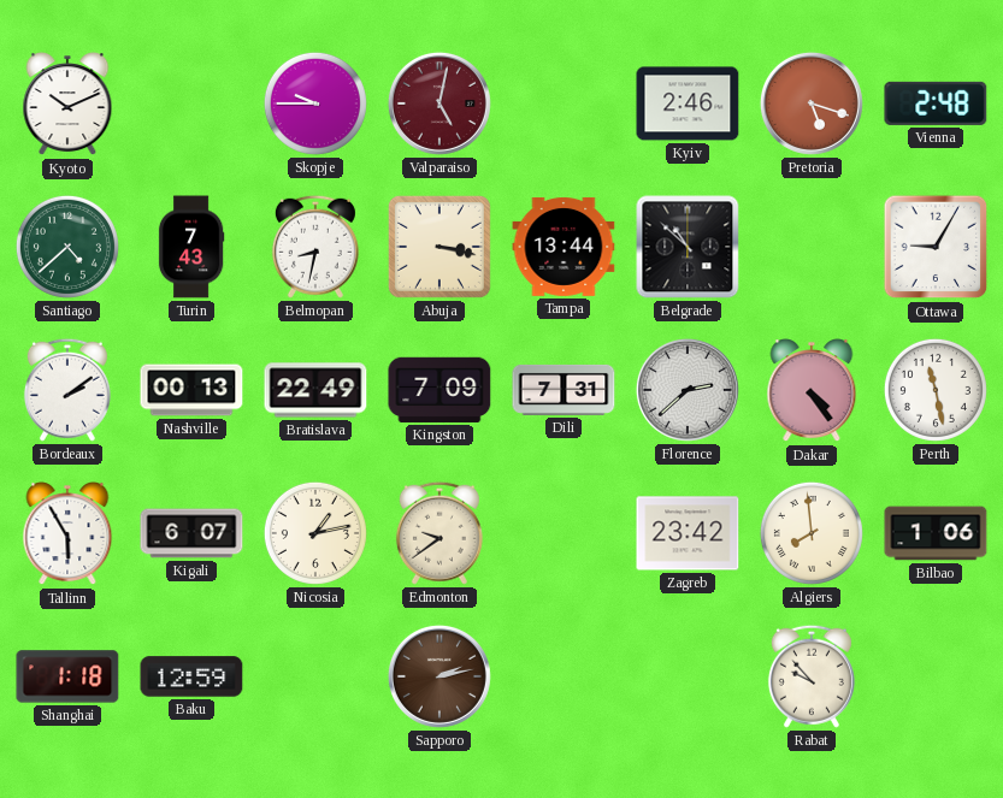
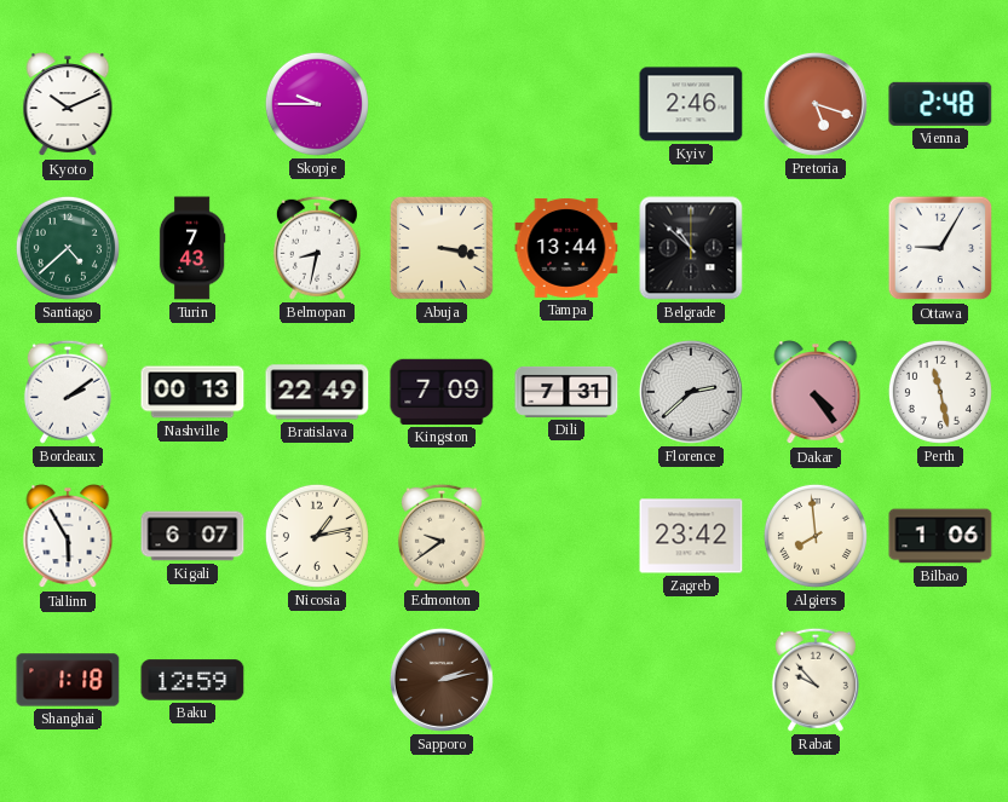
Valparaiso: 5:02 -> none
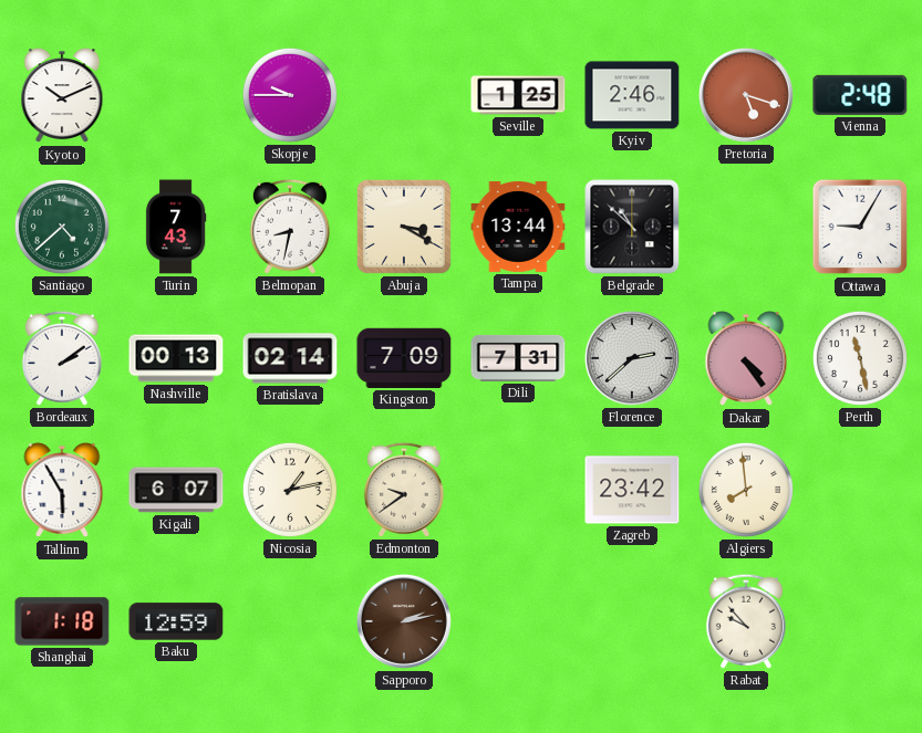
Seville: none -> 1:25
Abuja: 3:17 -> 3:20
Bratislava: 22:49 -> 02:14
Bilbao: 1:06 -> none
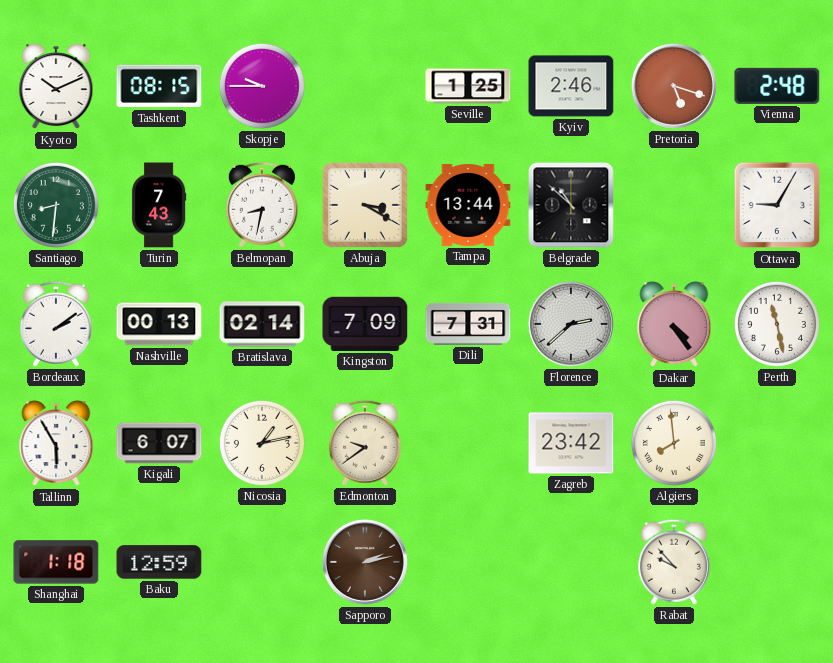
Tashkent: none -> 08:15
Santiago: 4:38 -> 8:31
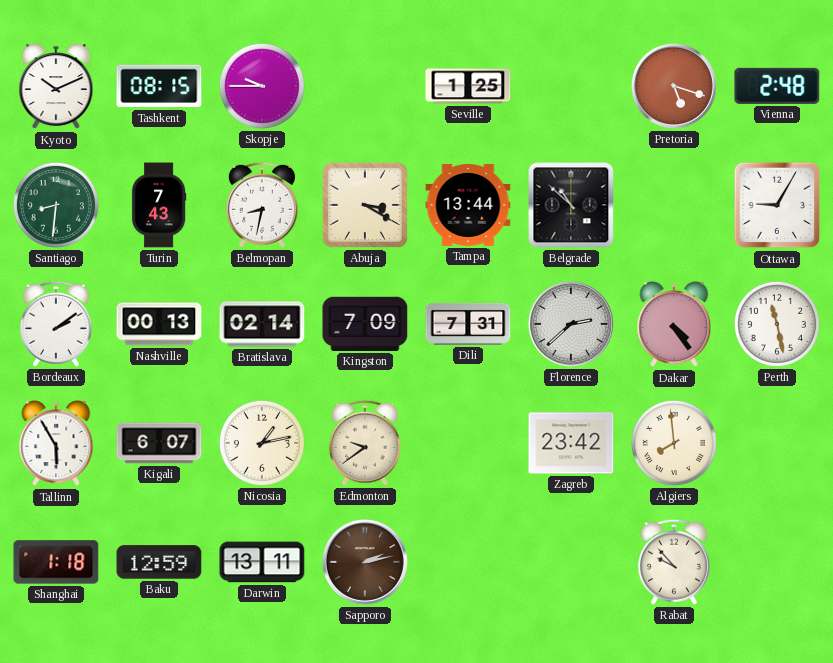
Kyiv: 2:46 -> none
Darwin: none -> 13:11
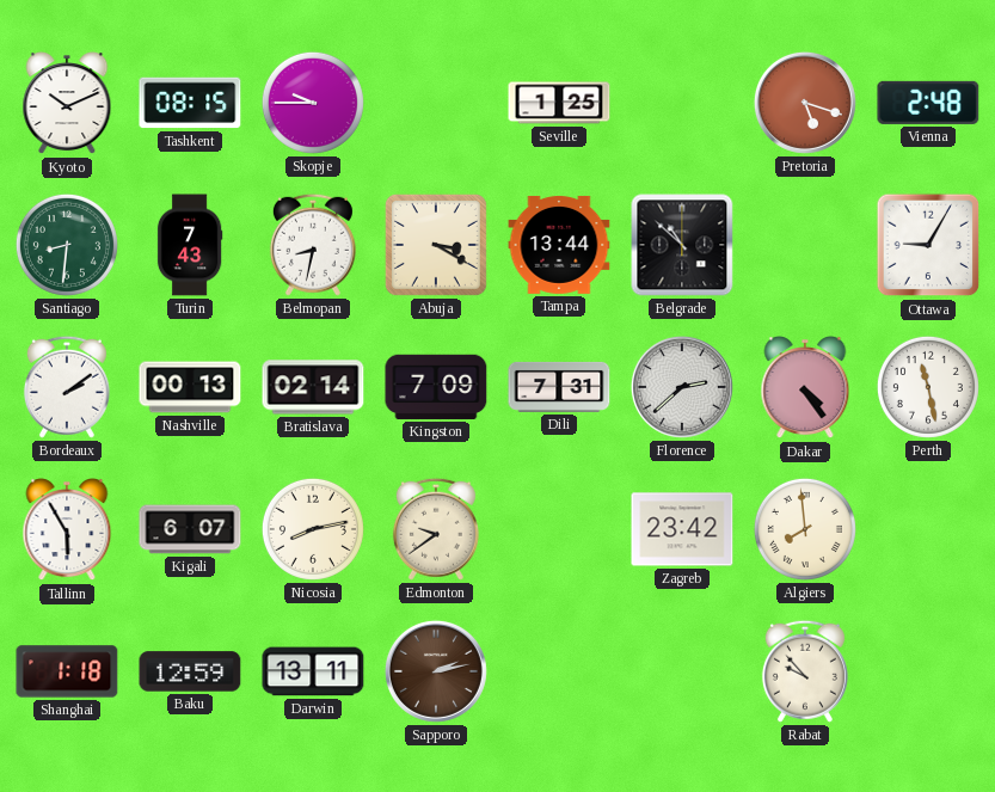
Nicosia: 1:13 -> 8:13
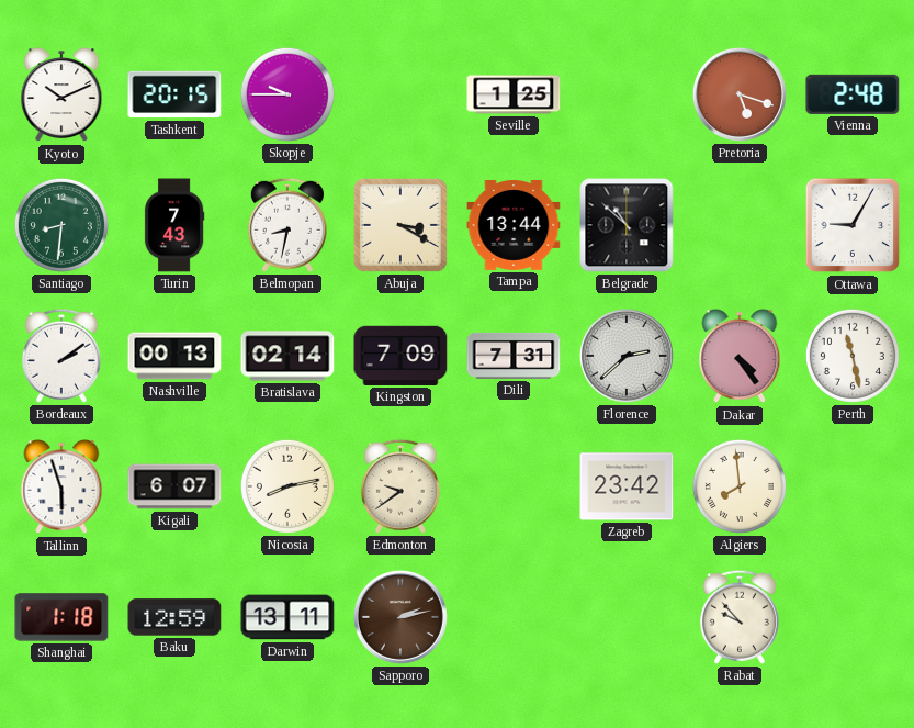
Tashkent: 08:15 -> 20:15
Tallinn: 5:55 -> 5:57
